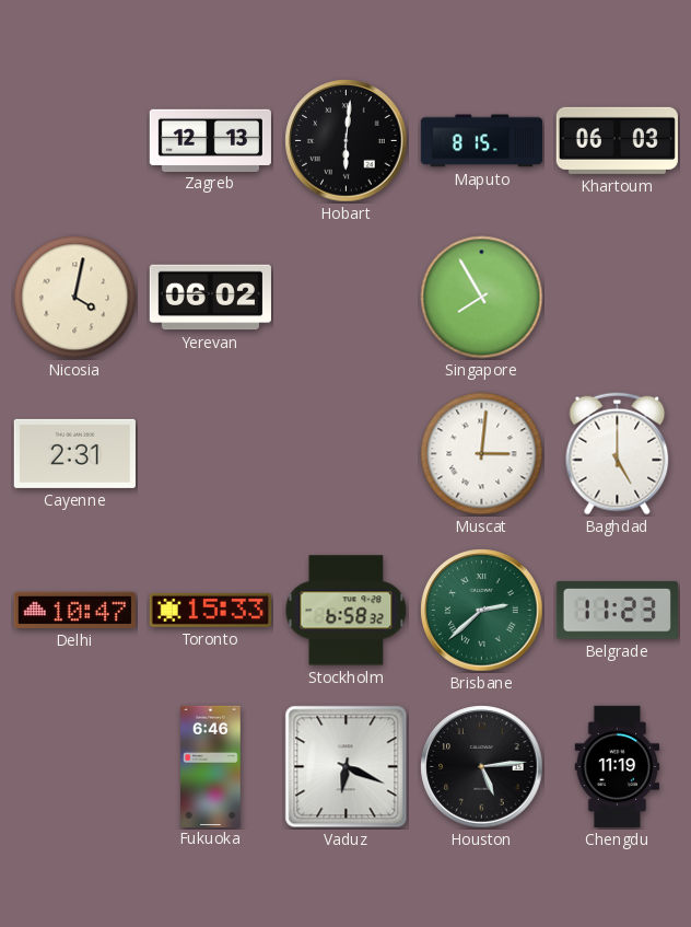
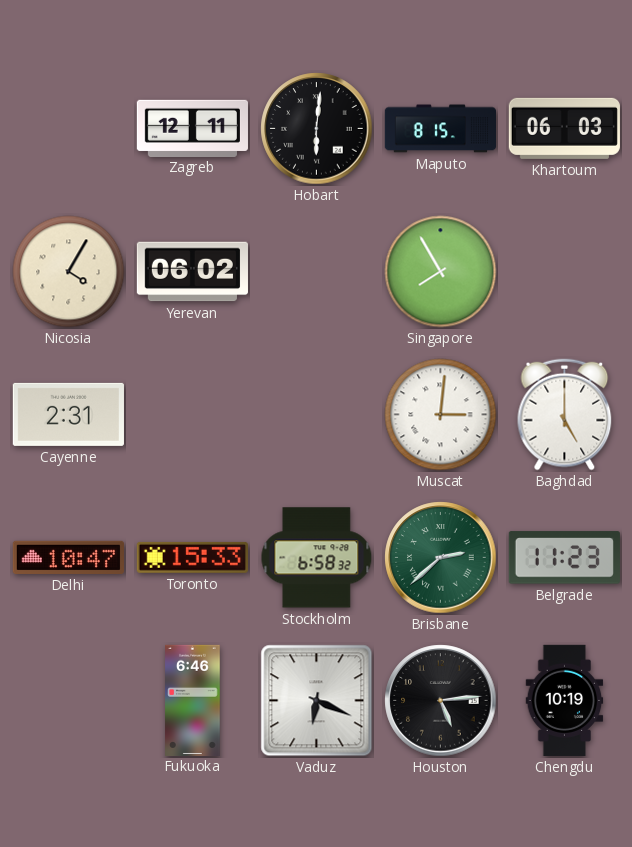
Zagreb: 12:13 -> 12:11
Nicosia: 4:02 -> 4:05
Chengdu: 11:19 -> 10:19
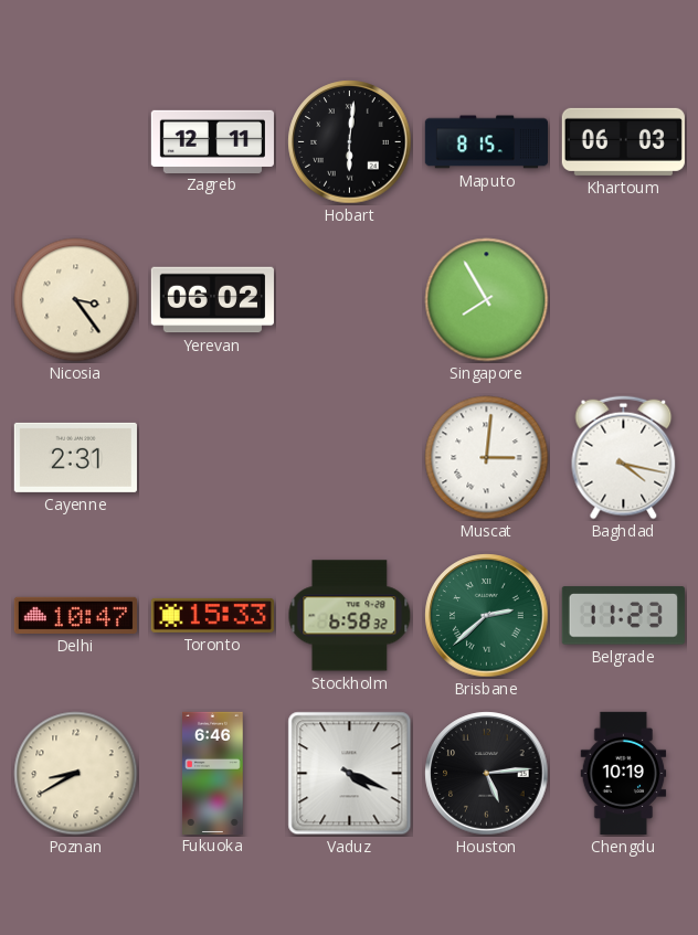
Nicosia: 4:05 -> 3:24
Baghdad: 5:00 -> 4:17
Poznan: none -> 8:40
Vaduz: 6:19 -> 4:19
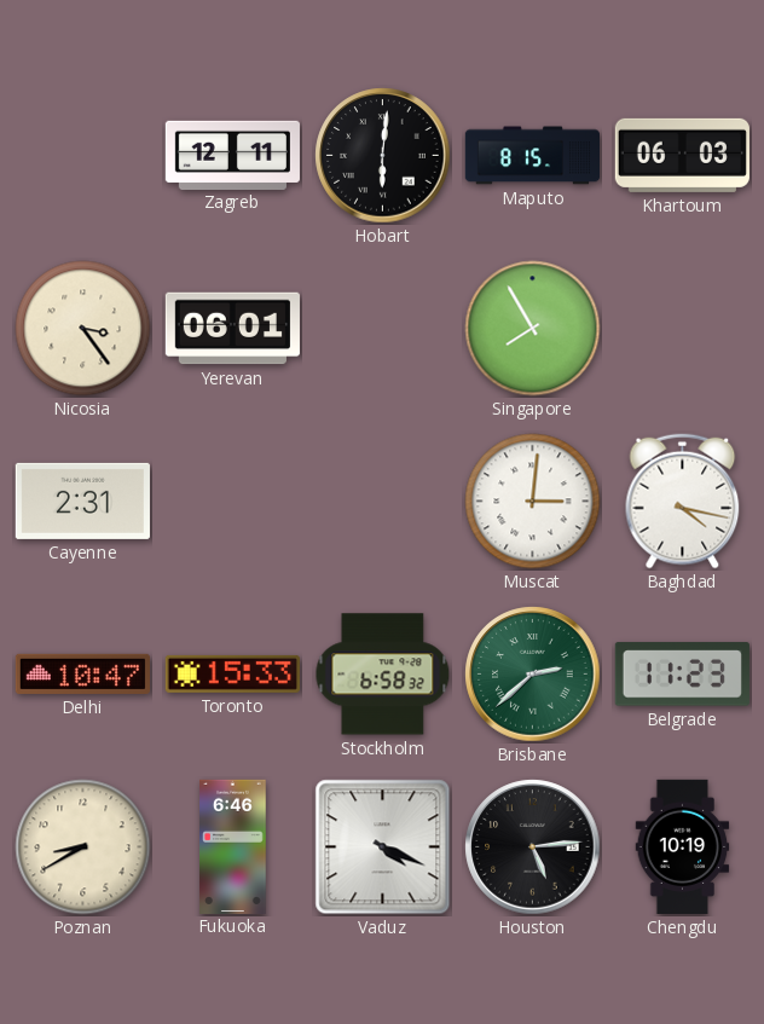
Yerevan: 06:02 -> 06:01
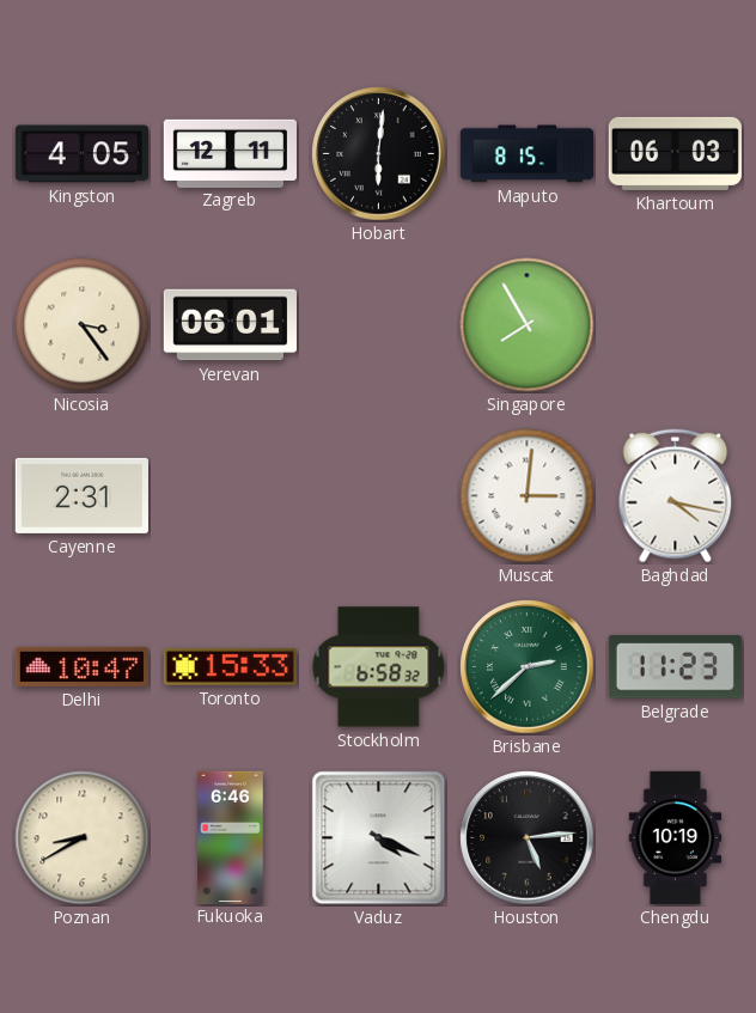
Kingston: none -> 4:05
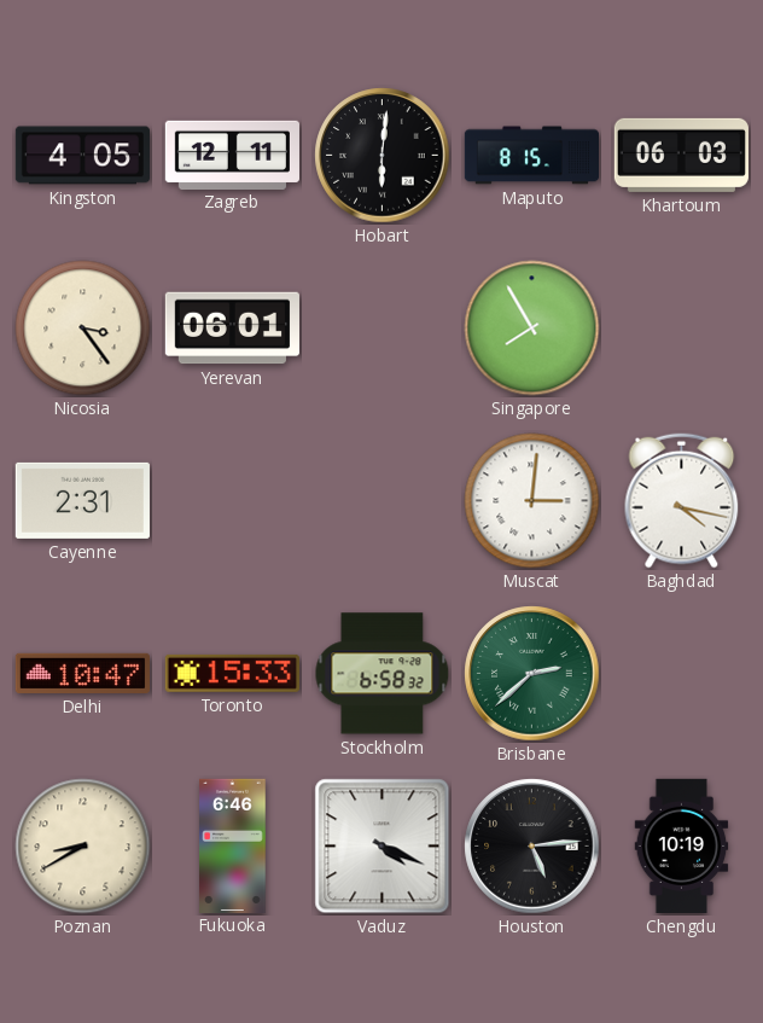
Belgrade: 11:23 -> none
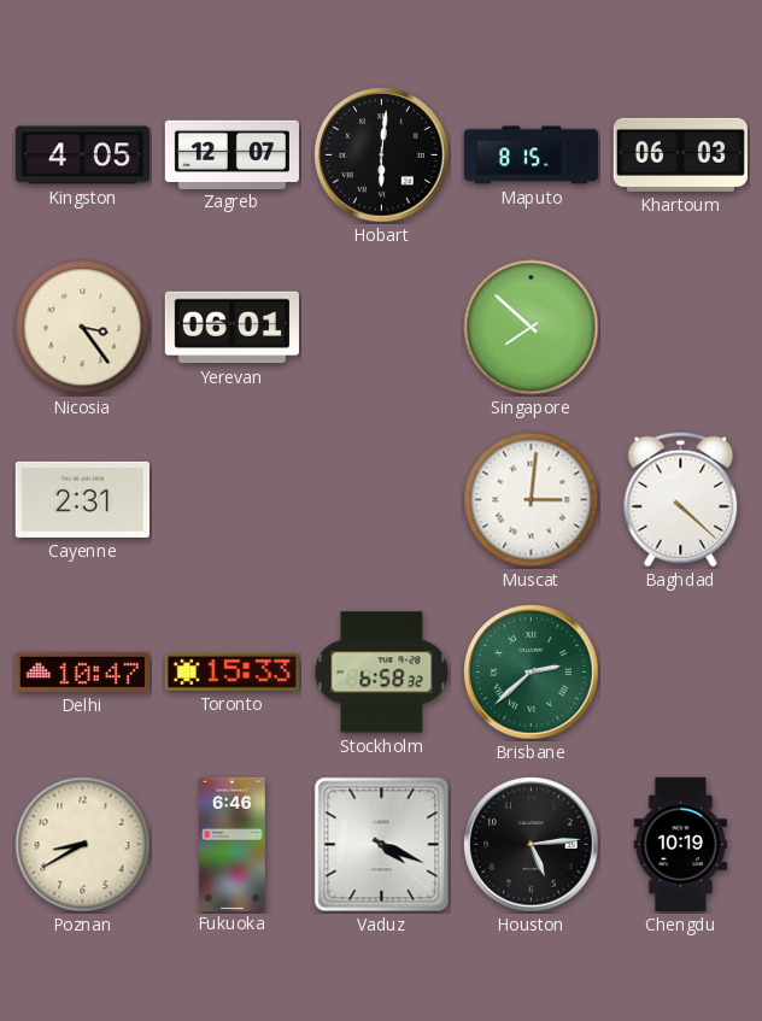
Zagreb: 12:11 -> 12:07
Singapore: 7:55 -> 7:52
Baghdad: 4:17 -> 4:22
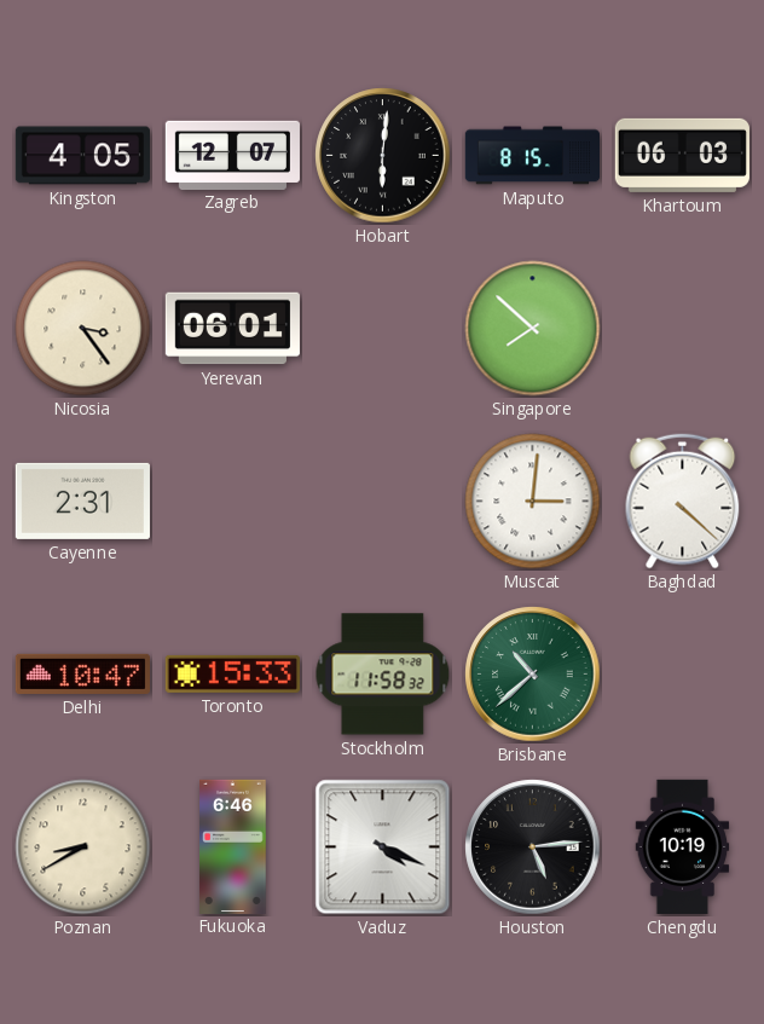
Stockholm: 6:58 -> 11:58
Brisbane: 2:38 -> 10:38
